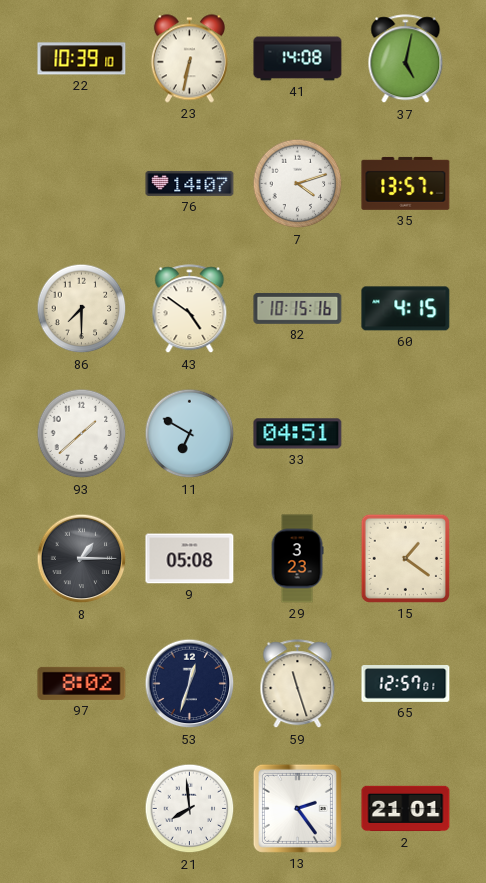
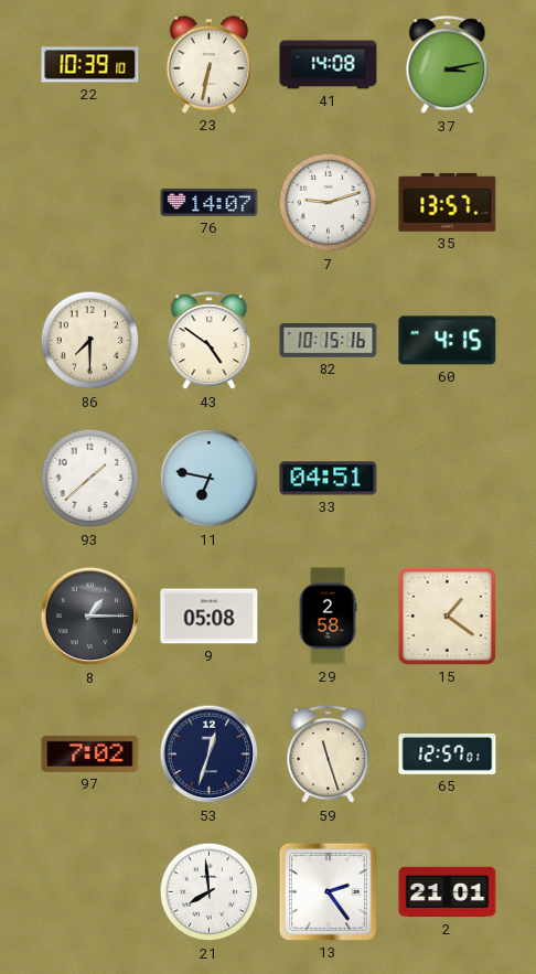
37: 5:02 -> 3:13
7: 4:12 -> 9:12
11: 6:50 -> 6:47
29: 3:23 -> 2:58
97: 8:02 -> 7:02
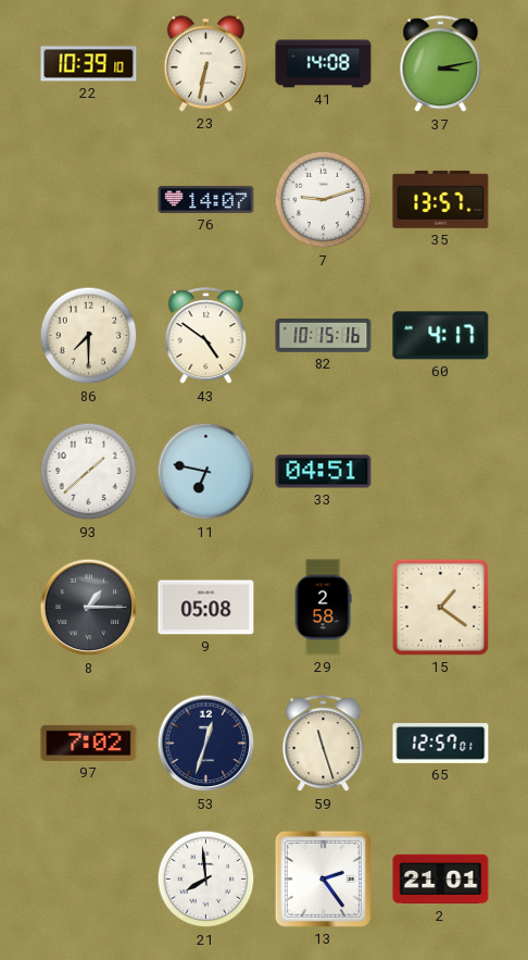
60: 4:15 -> 4:17
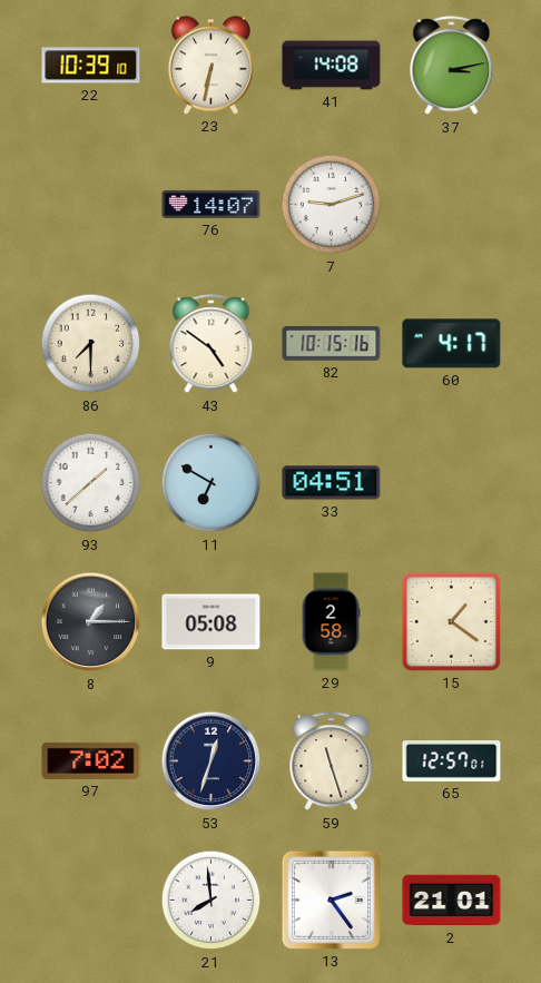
35: 13:57 -> none
11: 6:47 -> 6:50
